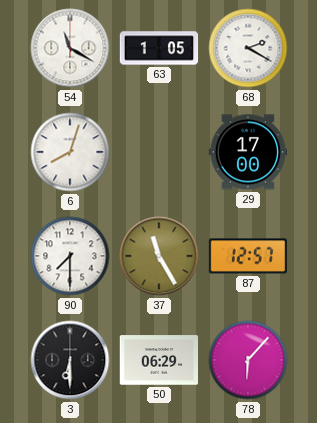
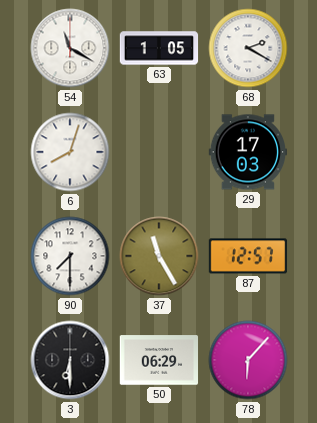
29: 17:00 -> 17:03
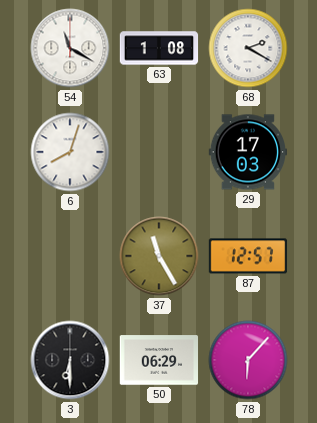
63: 1:05 -> 1:08
90: 7:30 -> none
